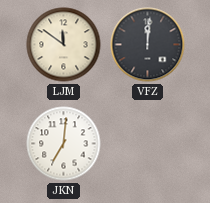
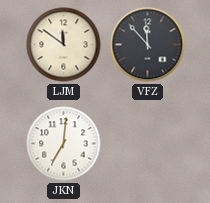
VFZ: 12:01 -> 11:53
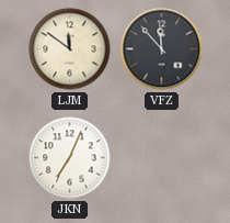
JKN: 7:01 -> 7:04
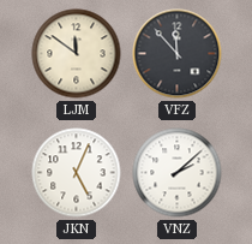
JKN: 7:04 -> 5:04
VNZ: none -> 2:08
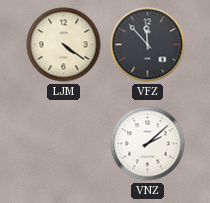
LJM: 11:51 -> 4:21
JKN: 5:04 -> none
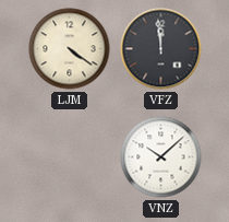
VFZ: 11:53 -> 11:59
VNZ: 2:08 -> 10:08
